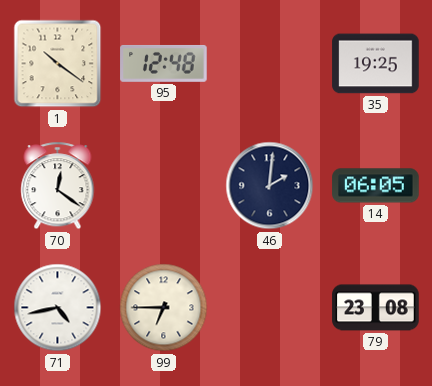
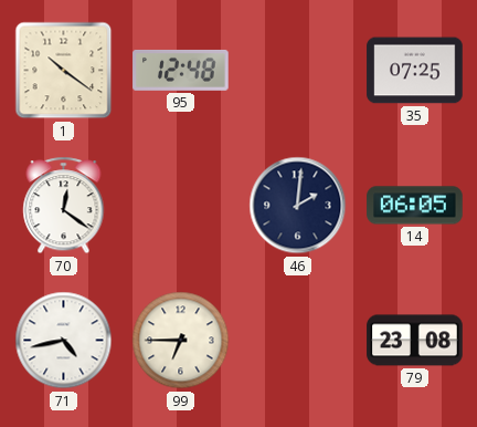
35: 19:25 -> 07:25
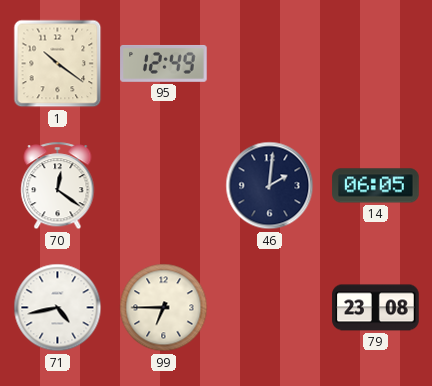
95: 12:48 -> 12:49
35: 07:25 -> none
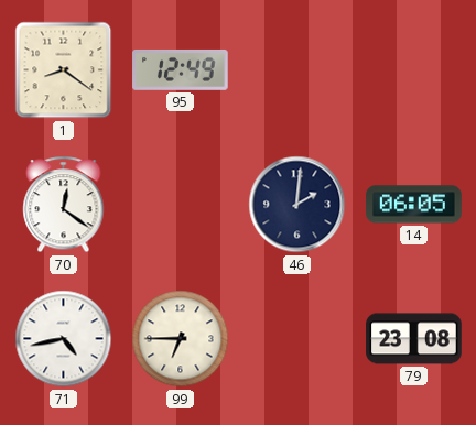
1: 10:21 -> 8:21
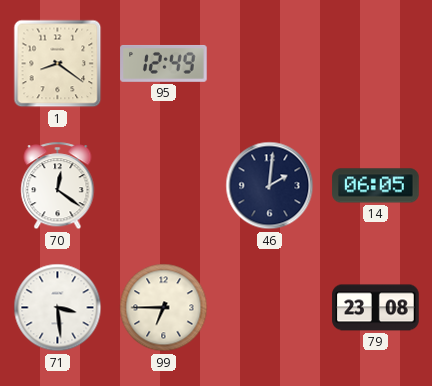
71: 4:43 -> 3:29
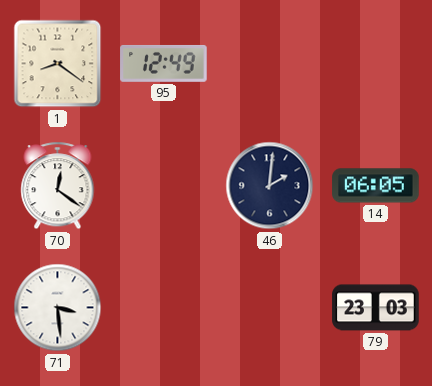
99: 6:45 -> none
79: 23:08 -> 23:03
